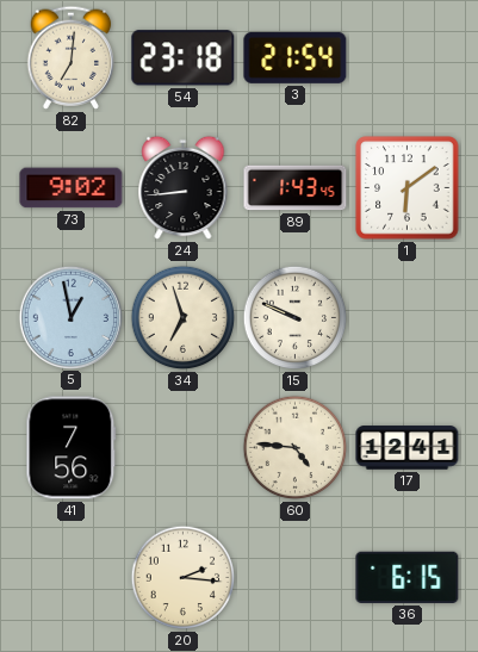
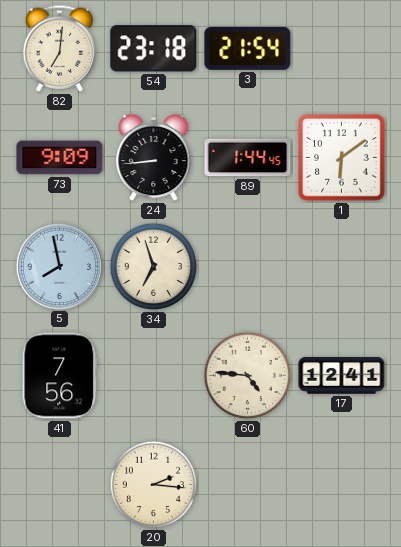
73: 9:02 -> 9:09
89: 1:43 -> 1:44
5: 12:58 -> 7:58
15: 9:49 -> none
36: 6:15 -> none
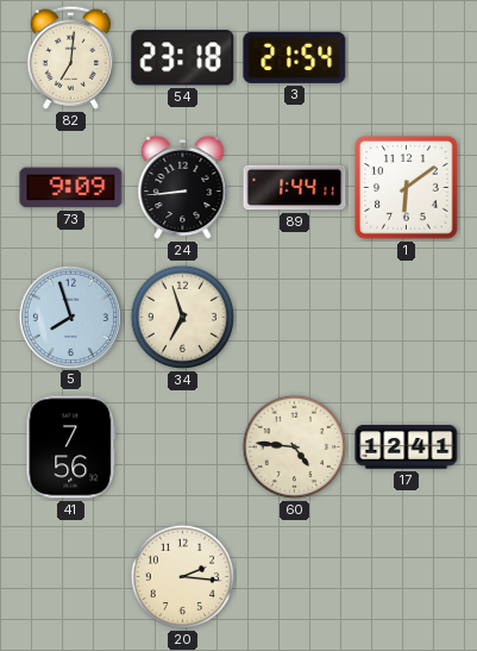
89: 1:44:45 -> 1:44:11
5: 7:58 -> 7:57
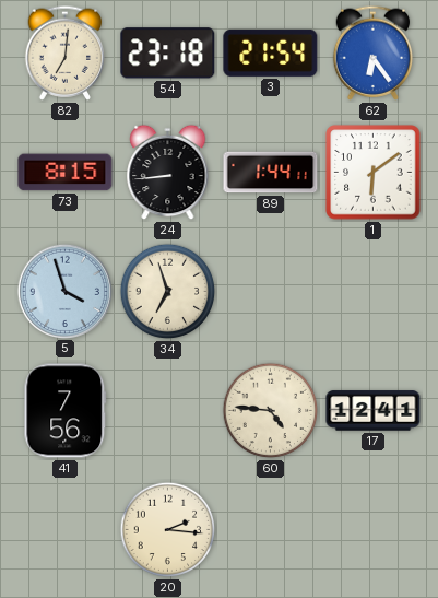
62: none -> 6:24
73: 9:09 -> 8:15
5: 7:57 -> 3:57
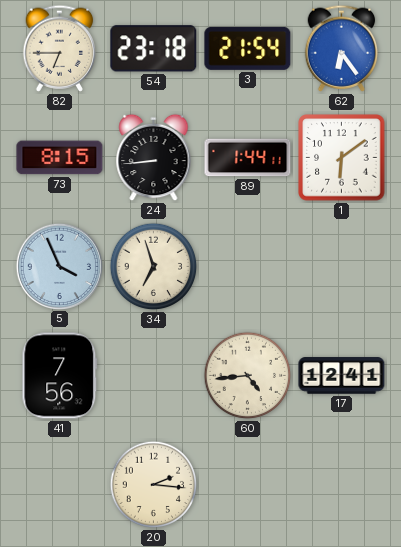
82: 7:01 -> 6:45
5: 3:57 -> 3:56
60: 4:46 -> 4:44
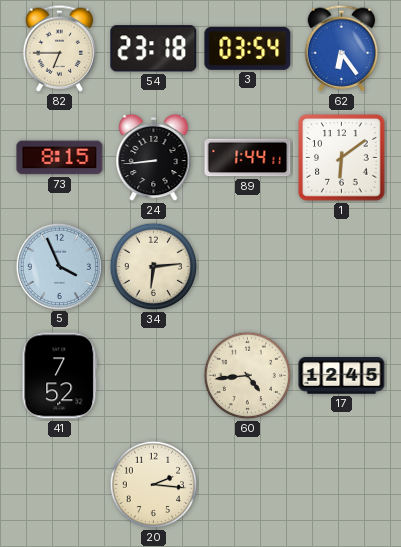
3: 21:54 -> 03:54
34: 6:57 -> 6:14
41: 7:56 -> 7:52
17: 12:41 -> 12:45
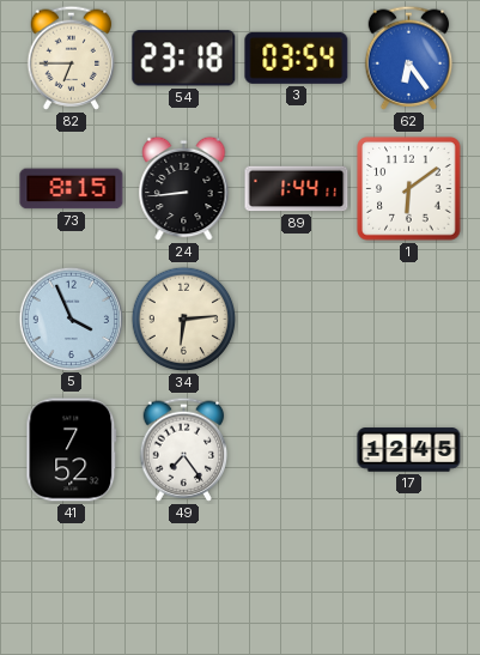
49: none -> 7:24
60: 4:44 -> none
20: 2:16 -> none
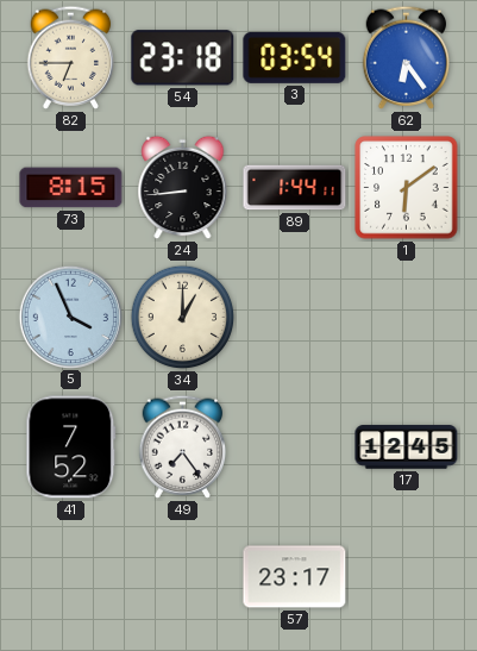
34: 6:14 -> 1:00
57: none -> 23:17
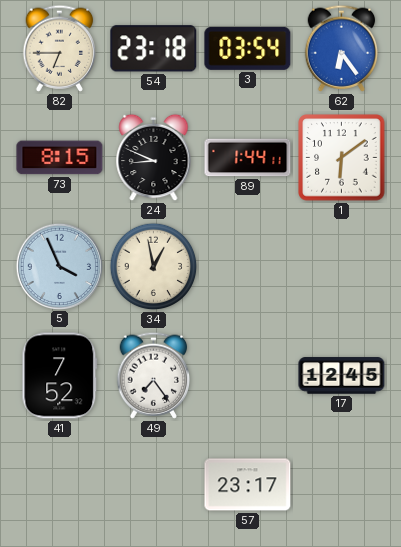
24: 8:44 -> 8:49
34: 1:00 -> 12:58
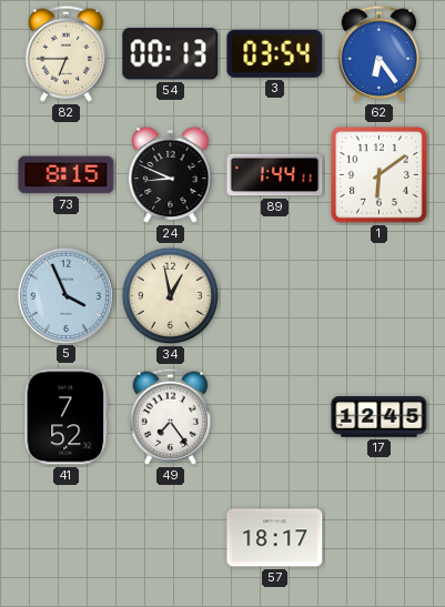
54: 23:18 -> 00:13
57: 23:17 -> 18:17
